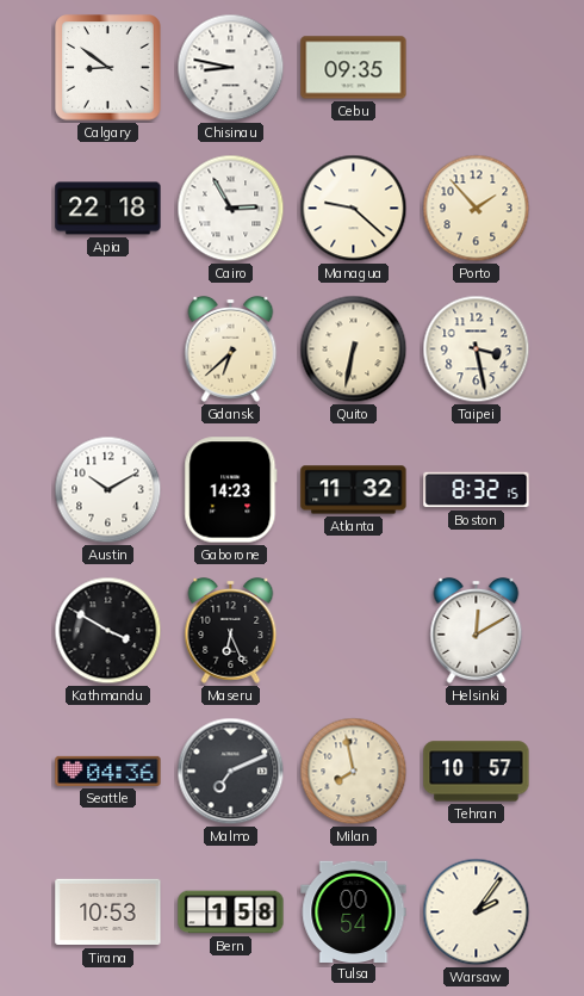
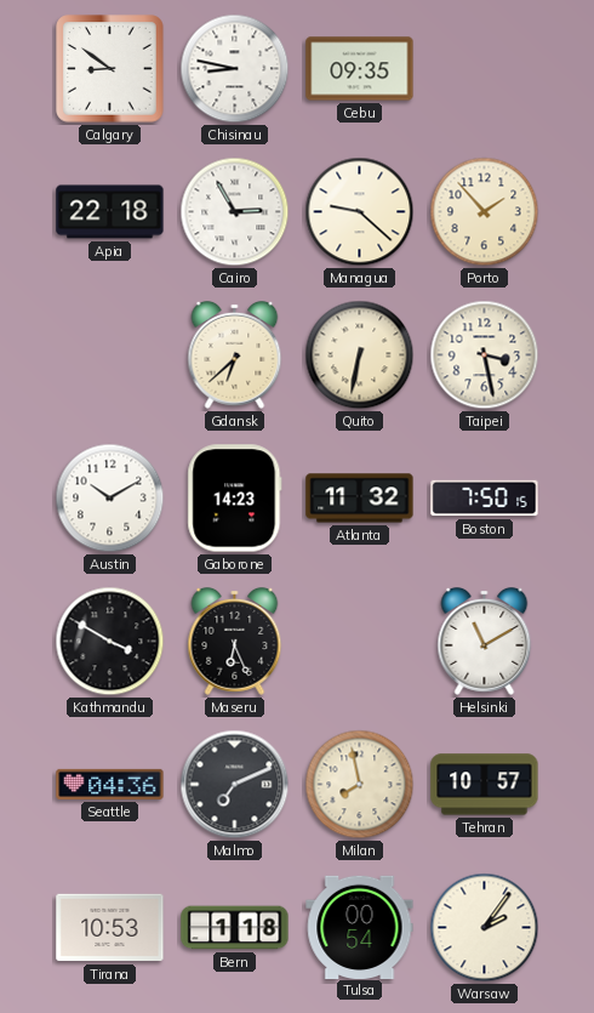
Boston: 8:32 -> 7:50
Helsinki: 12:10 -> 11:10
Bern: 1:58 -> 1:18
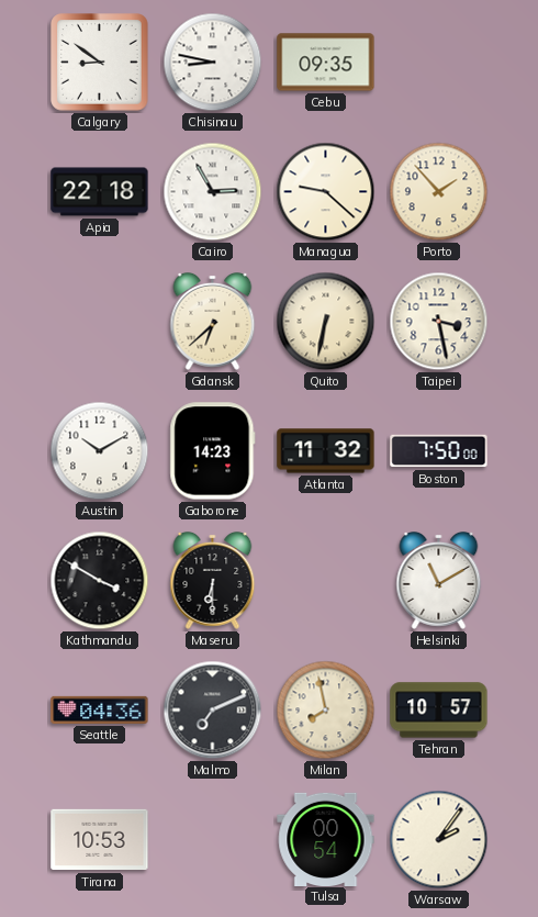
Boston: 7:50:15 -> 7:50:00
Maseru: 6:26 -> 6:30
Bern: 1:18 -> none
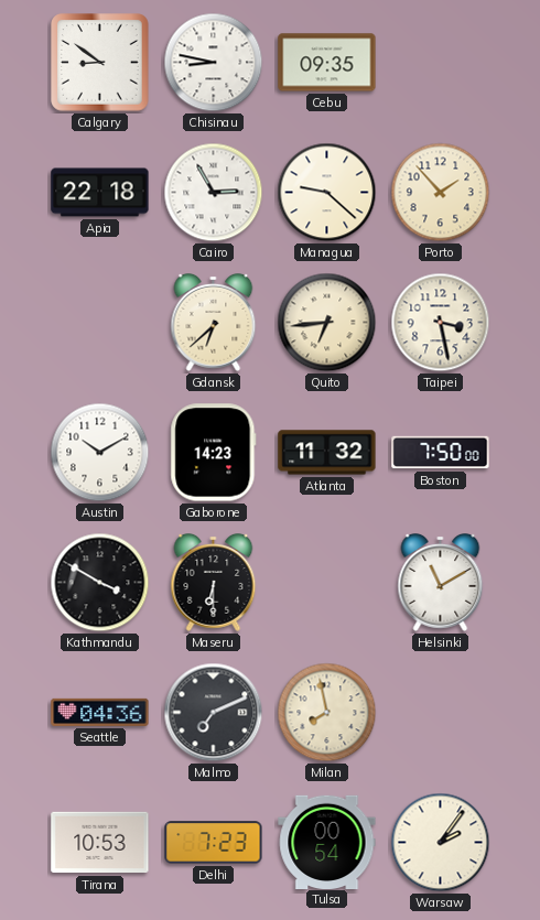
Quito: 6:32 -> 6:44
Tehran: 10:57 -> none
Delhi: none -> 7:23
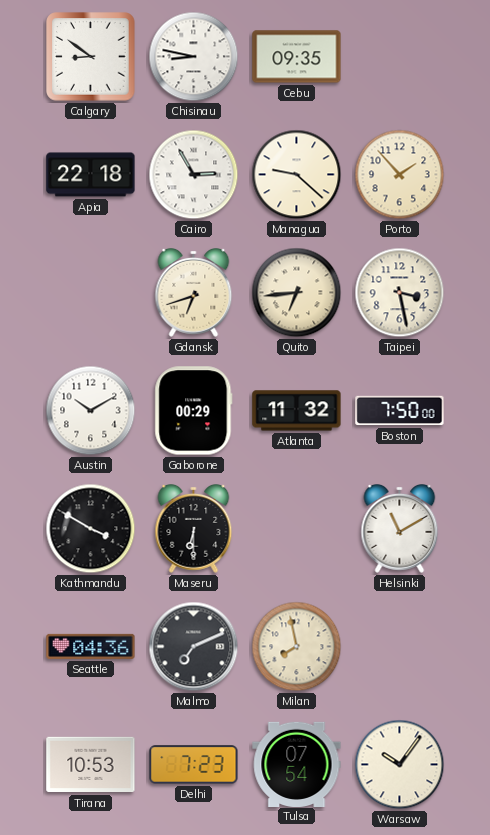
Gdansk: 6:38 -> 6:42
Gaborone: 14:23 -> 00:29
Tulsa: 00:54 -> 07:54
Warsaw: 2:06 -> 10:06
